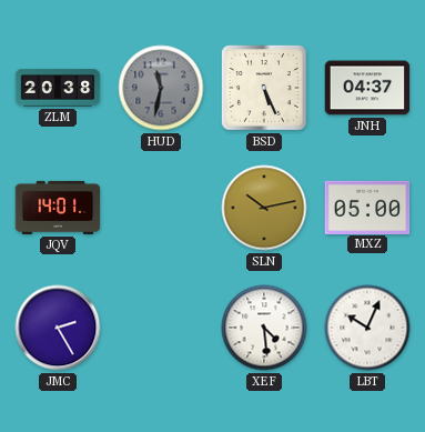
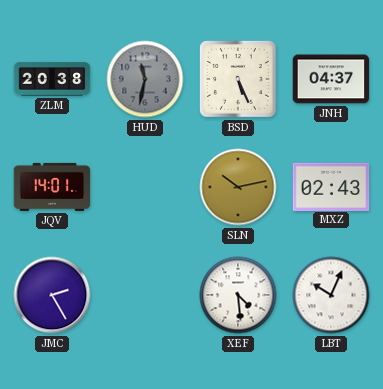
MXZ: 05:00 -> 02:43
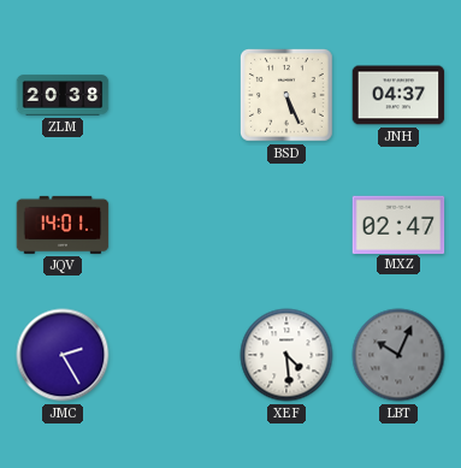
HUD: 11:32 -> none
SLN: 10:13 -> none
MXZ: 02:43 -> 02:47
LBT dial: white -> grey
